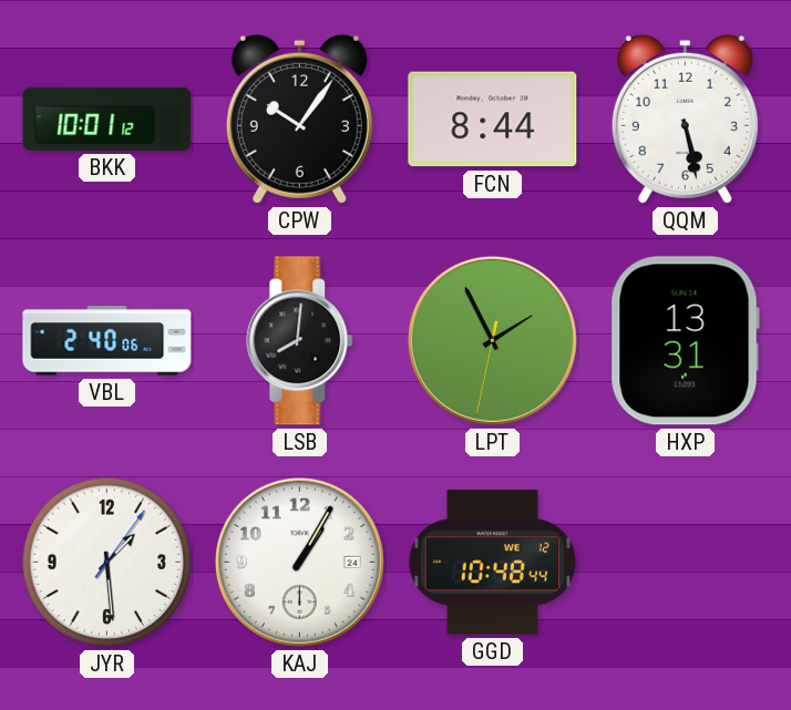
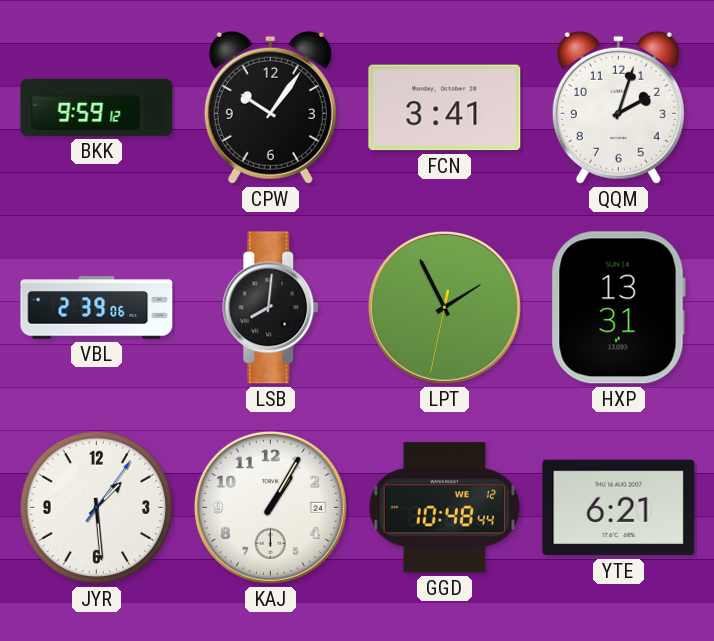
BKK: 10:01 -> 9:59
FCN: 8:44 -> 3:41
QQM: 5:28 -> 2:03
VBL: 2:40 -> 2:39
YTE: none -> 6:21
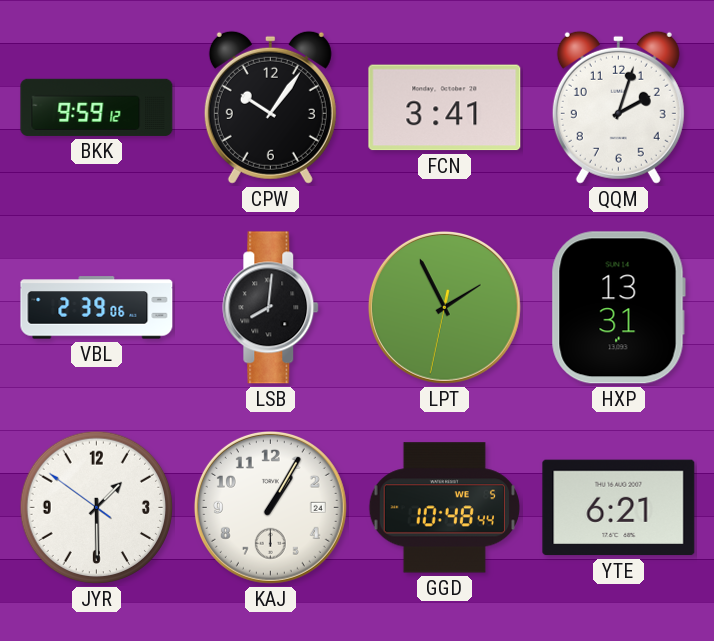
JYR: 1:29:06 -> 1:29:51
GGD date: WE 12 -> WE 5
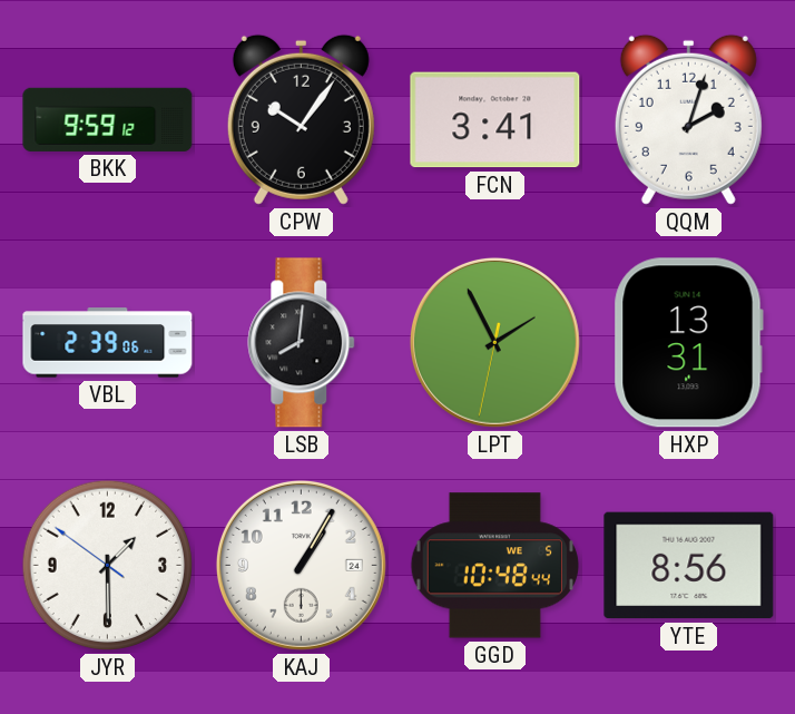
YTE: 6:21 -> 8:56
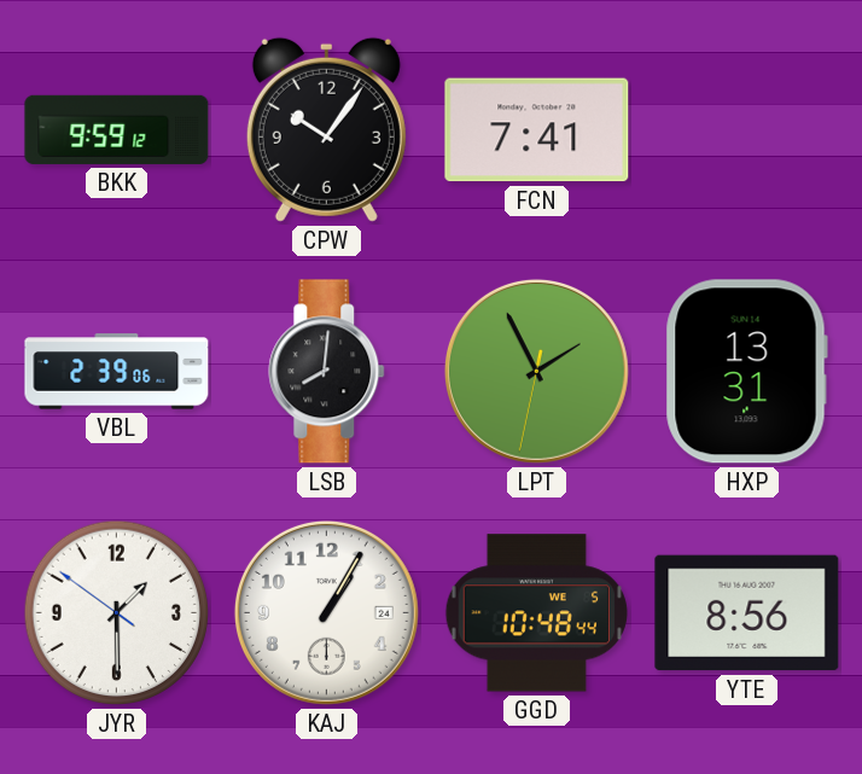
FCN: 3:41 -> 7:41
QQM: 2:03 -> none
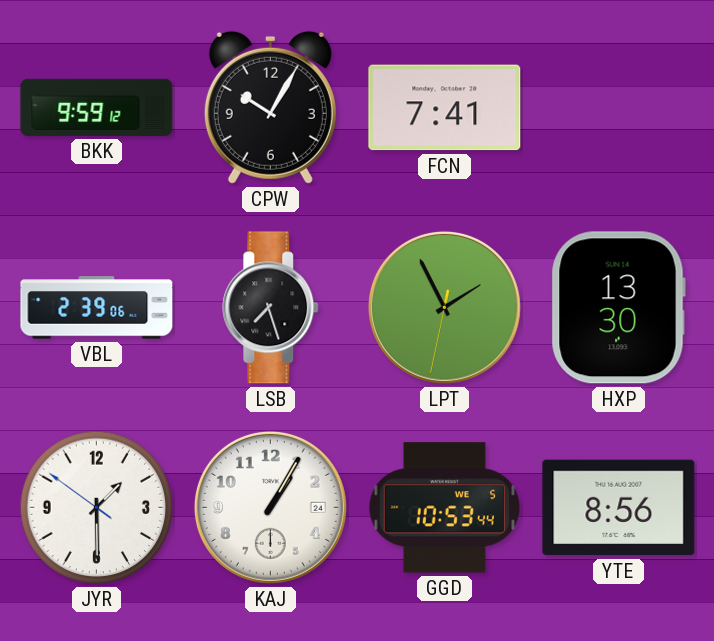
CPW: 10:06 -> 10:05
LSB: 8:01 -> 7:27
HXP: 13:31 -> 13:30
GGD: 10:48 -> 10:53
